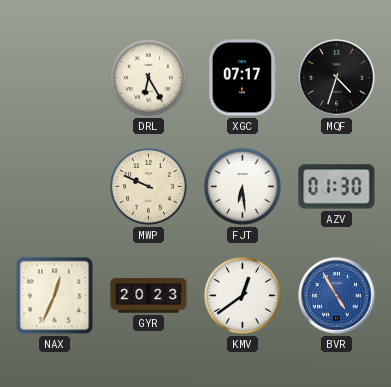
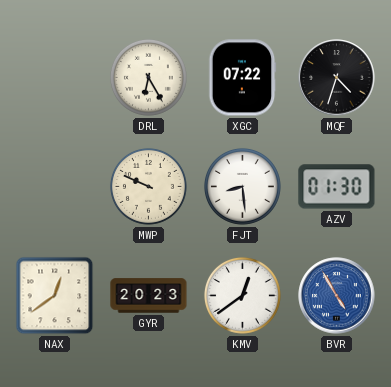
XGC: 07:17 -> 07:22
FJT: 6:29 -> 8:29
NAX: 12:34 -> 12:39
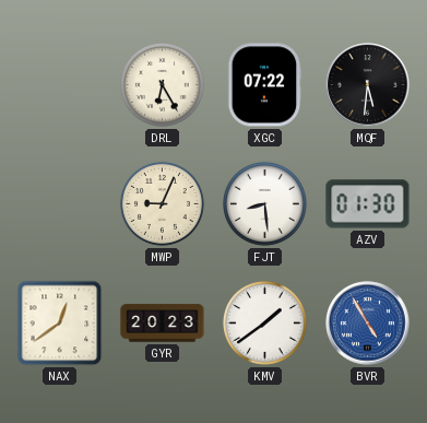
MQF: 4:33 -> 5:31
MWP: 9:49 -> 9:04
KMV: 12:39 -> 1:39
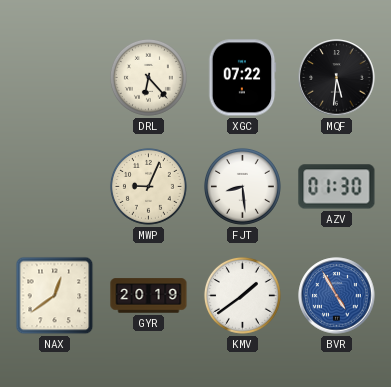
DRL: 6:25 -> 6:23
GYR: 20:23 -> 20:19
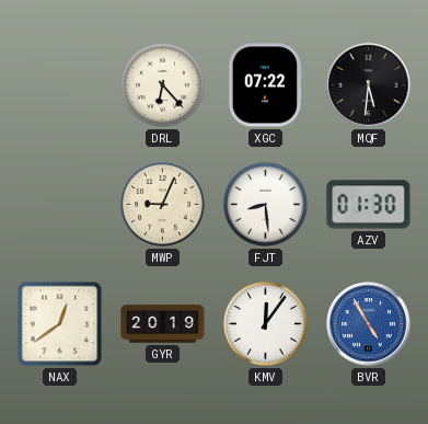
KMV: 1:39 -> 12:06
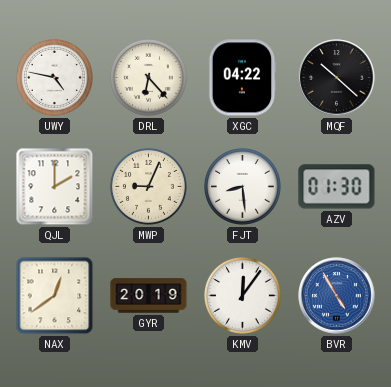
UWY: none -> 4:47
XGC: 07:22 -> 04:22
MQF: 5:31 -> 10:22
QJL: none -> 2:00
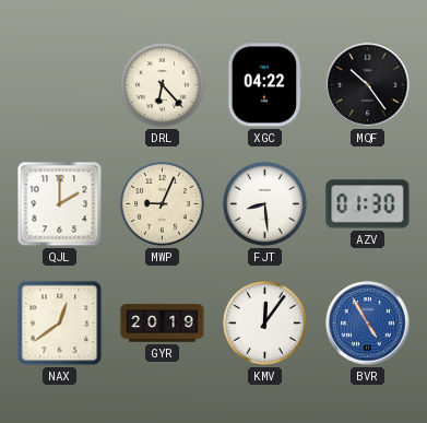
UWY: 4:47 -> none
MQF: 10:22 -> 10:24
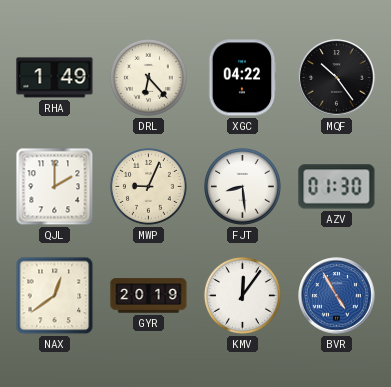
RHA: none -> 1:49
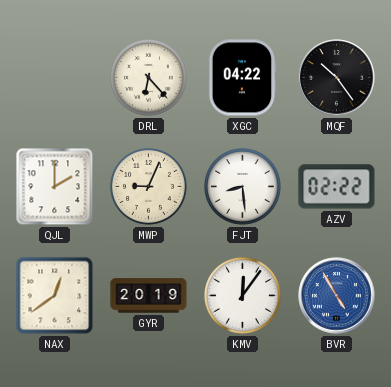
RHA: 1:49 -> none
AZV: 01:30 -> 02:22
